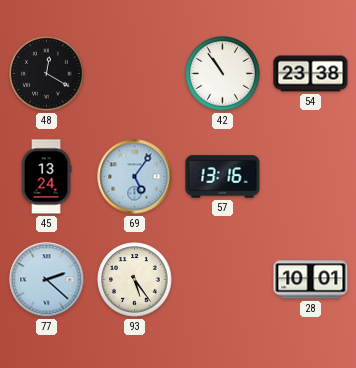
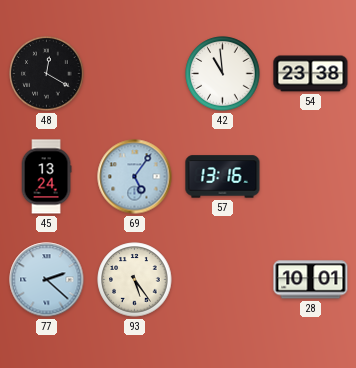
42: 10:54 -> 10:59
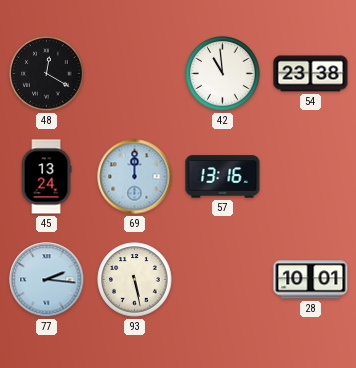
69: 5:06 -> 12:00
77: 2:22 -> 2:16
93: 5:24 -> 5:28
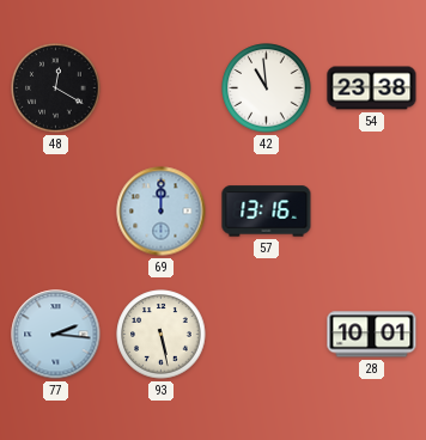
45: 13:24 -> none
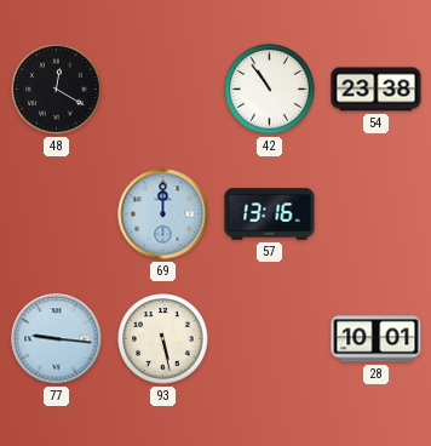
42: 10:59 -> 10:54
77: 2:16 -> 9:16
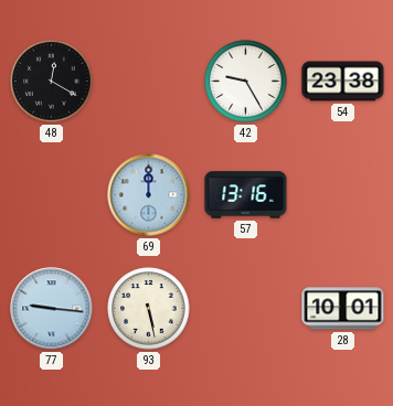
42: 10:54 -> 9:25
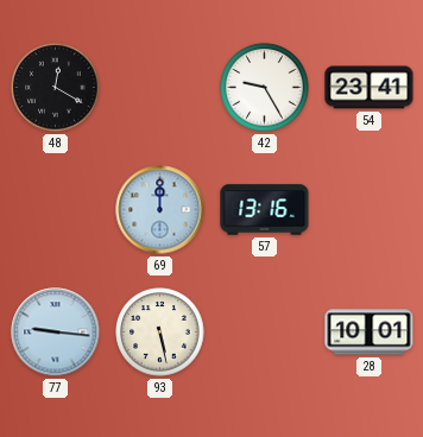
54: 23:38 -> 23:41
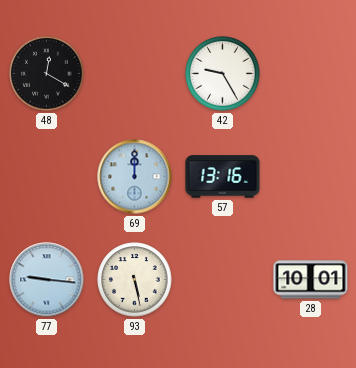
54: 23:41 -> none
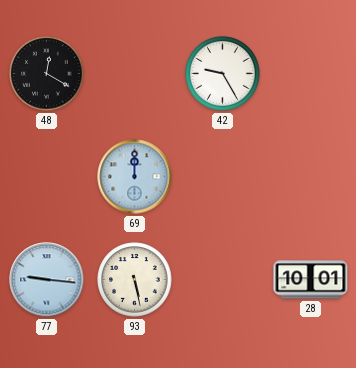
57: 13:16 -> none
